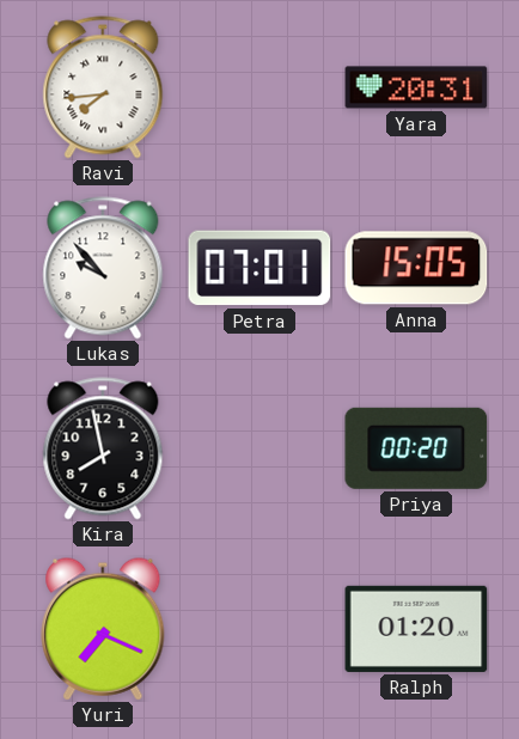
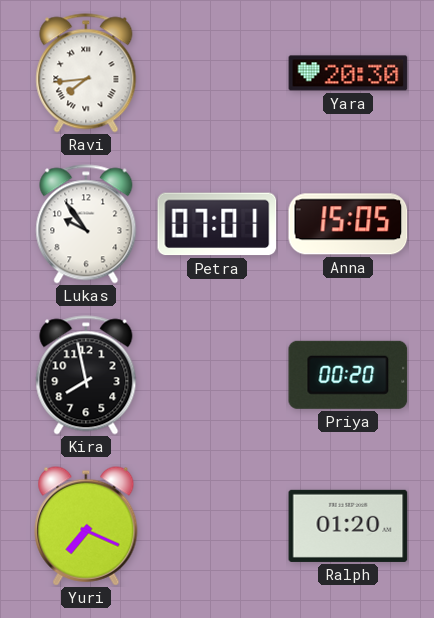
Yara: 20:31 -> 20:30
Lukas: 9:53 -> 9:54
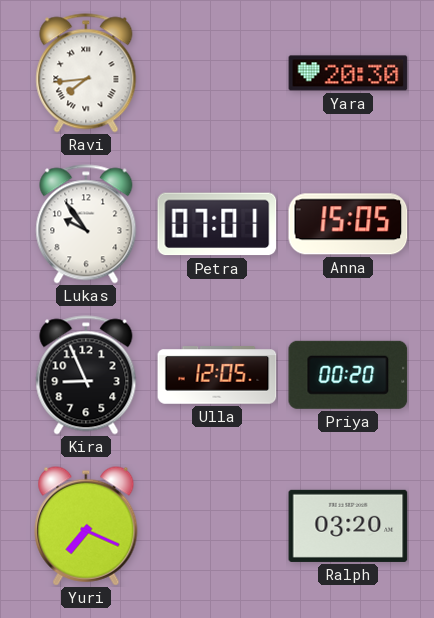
Kira: 7:58 -> 8:56
Ulla: none -> 12:05
Ralph: 01:20 -> 03:20
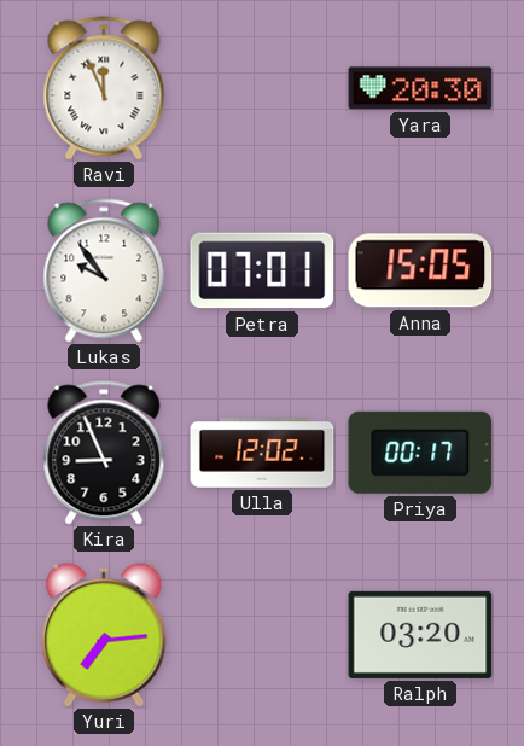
Ravi: 7:44 -> 11:56
Ulla: 12:05 -> 12:02
Priya: 00:20 -> 00:17
Yuri: 7:19 -> 7:14
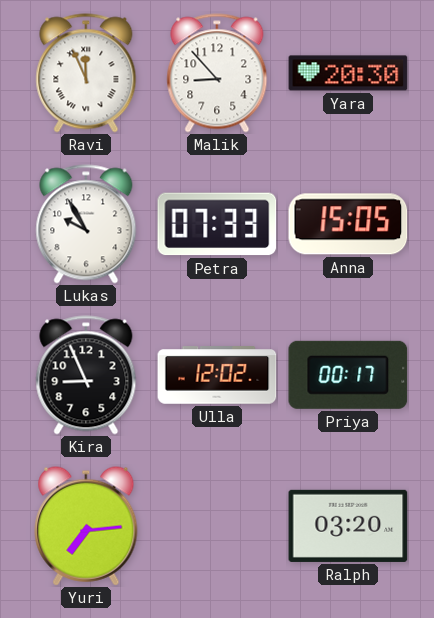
Malik: none -> 8:53
Lukas: 9:54 -> 9:55
Petra: 07:01 -> 07:33
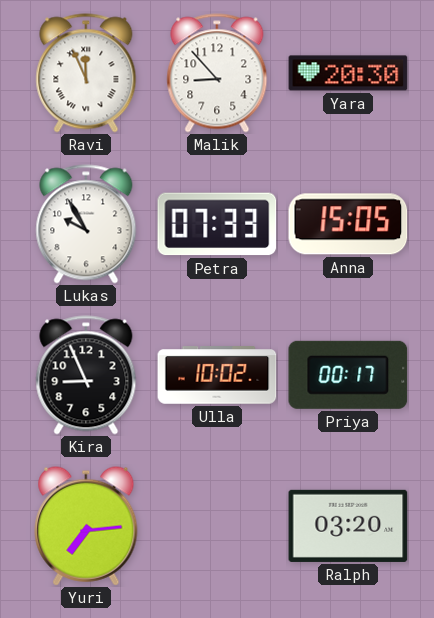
Ulla: 12:02 -> 10:02
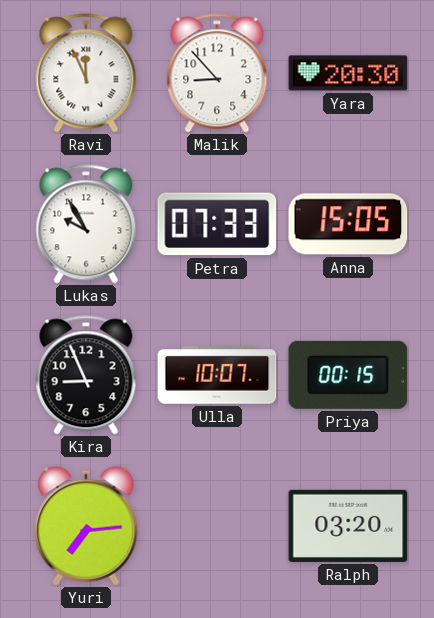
Ulla: 10:02 -> 10:07
Priya: 00:17 -> 00:15
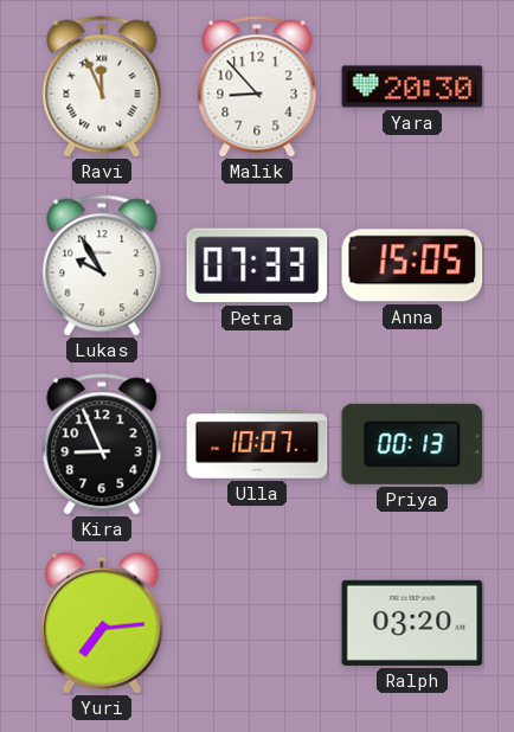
Priya: 00:15 -> 00:13
